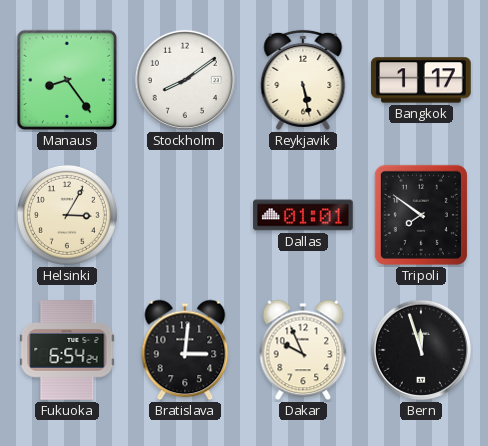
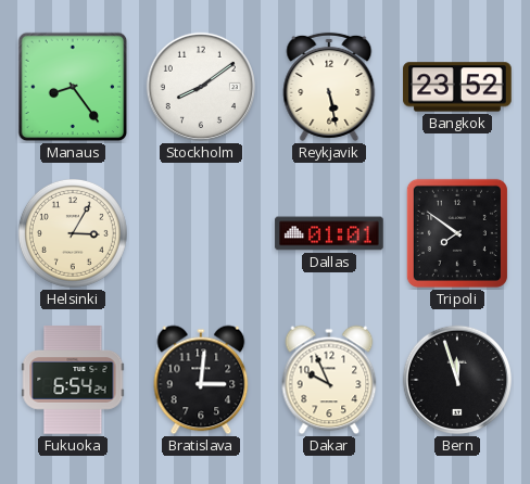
Bangkok: 1:17 -> 23:52
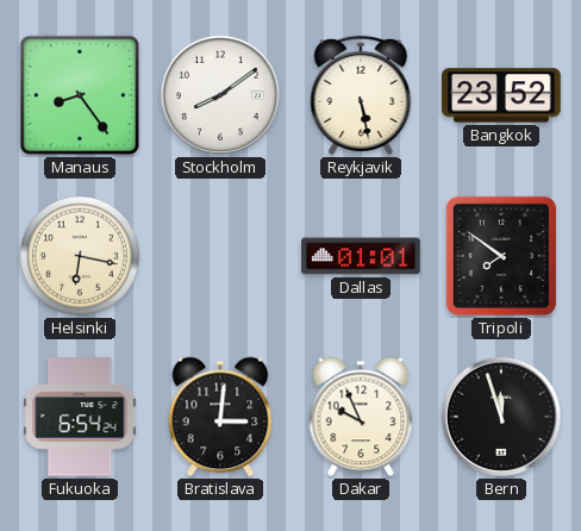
Helsinki: 3:05 -> 6:17
